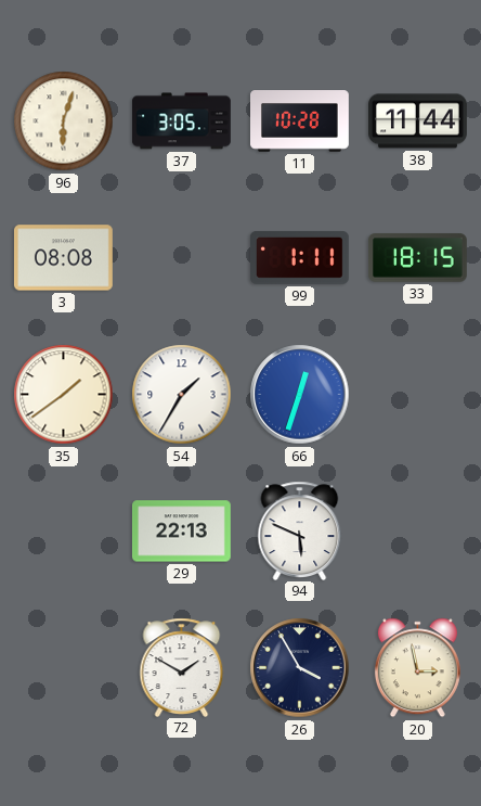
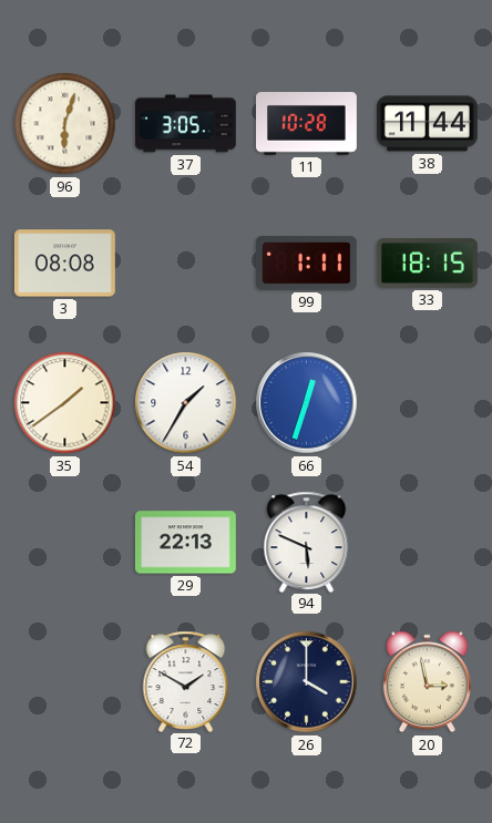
26: 3:55 -> 4:00
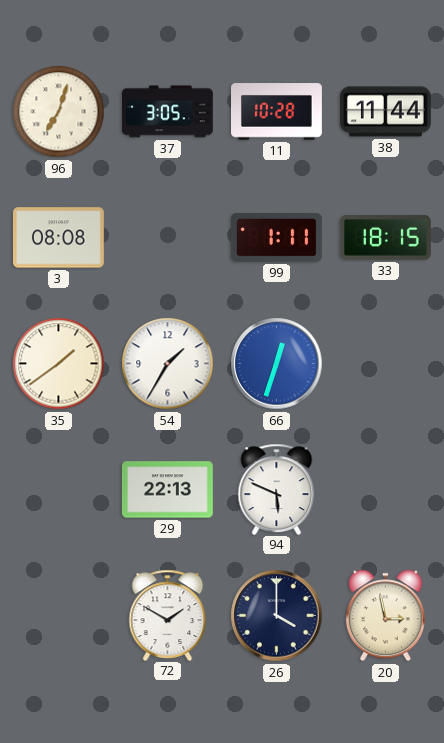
96: 6:03 -> 7:03
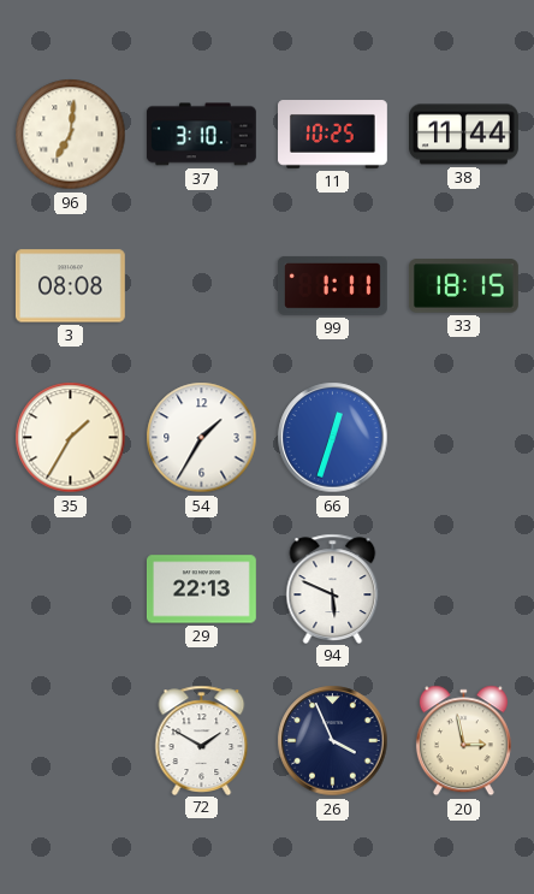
96: 7:03 -> 7:01
37: 3:05 -> 3:10
11: 10:28 -> 10:25
35: 1:39 -> 1:35
26: 4:00 -> 3:56
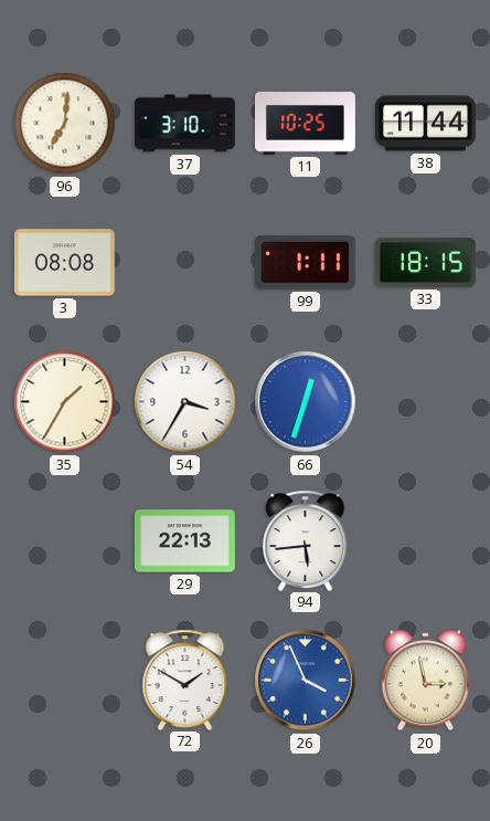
54: 1:35 -> 3:35
94: 5:49 -> 5:44
26 dial: navy -> blue
